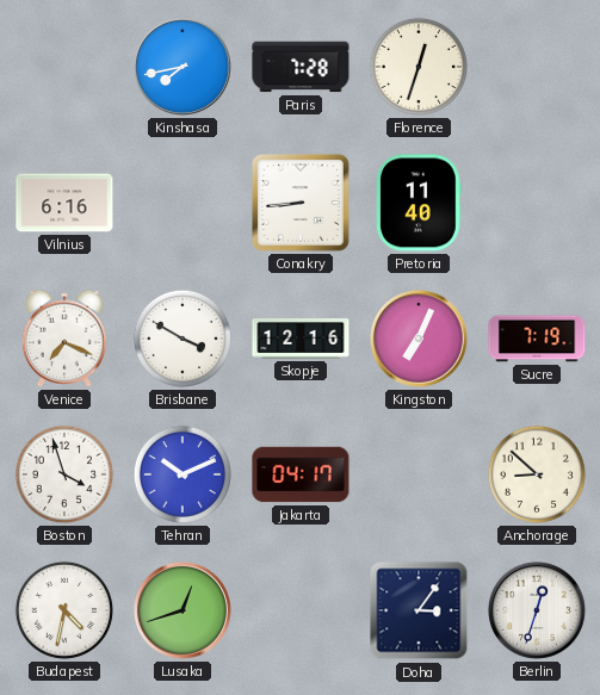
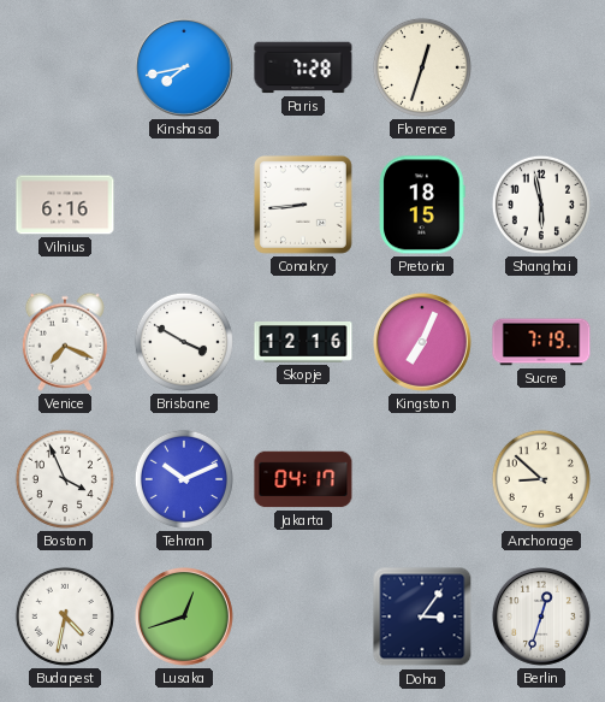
Pretoria: 11:40 -> 18:15
Shanghai: none -> 5:58
Boston: 3:57 -> 3:56
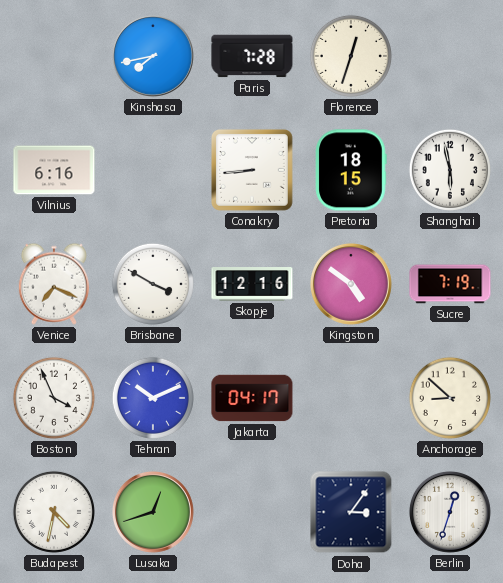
Kingston: 7:04 -> 4:51
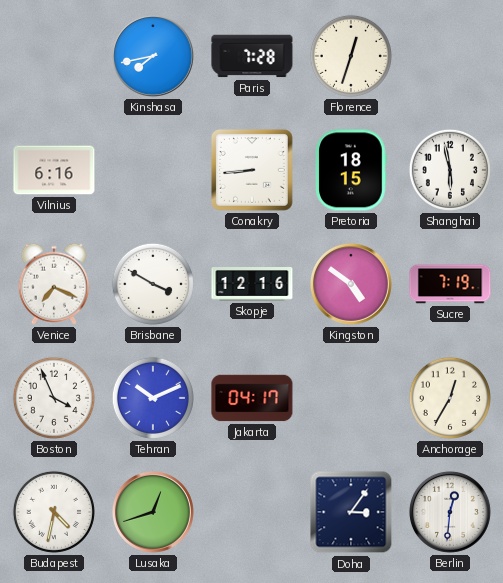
Anchorage: 8:52 -> 12:35
Berlin: 12:33 -> 12:31
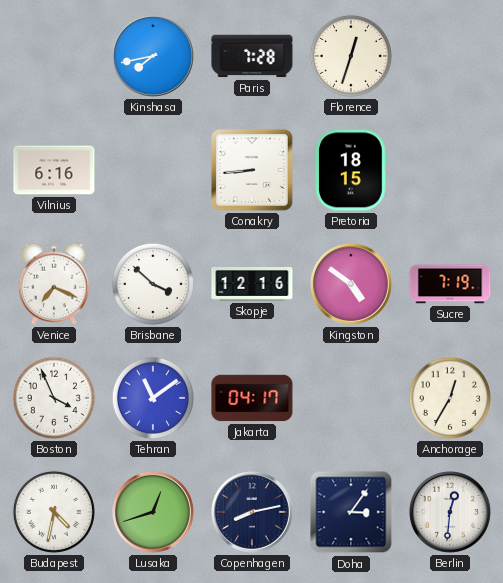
Shanghai: 5:58 -> none
Brisbane: 3:50 -> 3:52
Tehran: 10:11 -> 11:09
Copenhagen: none -> 8:13
